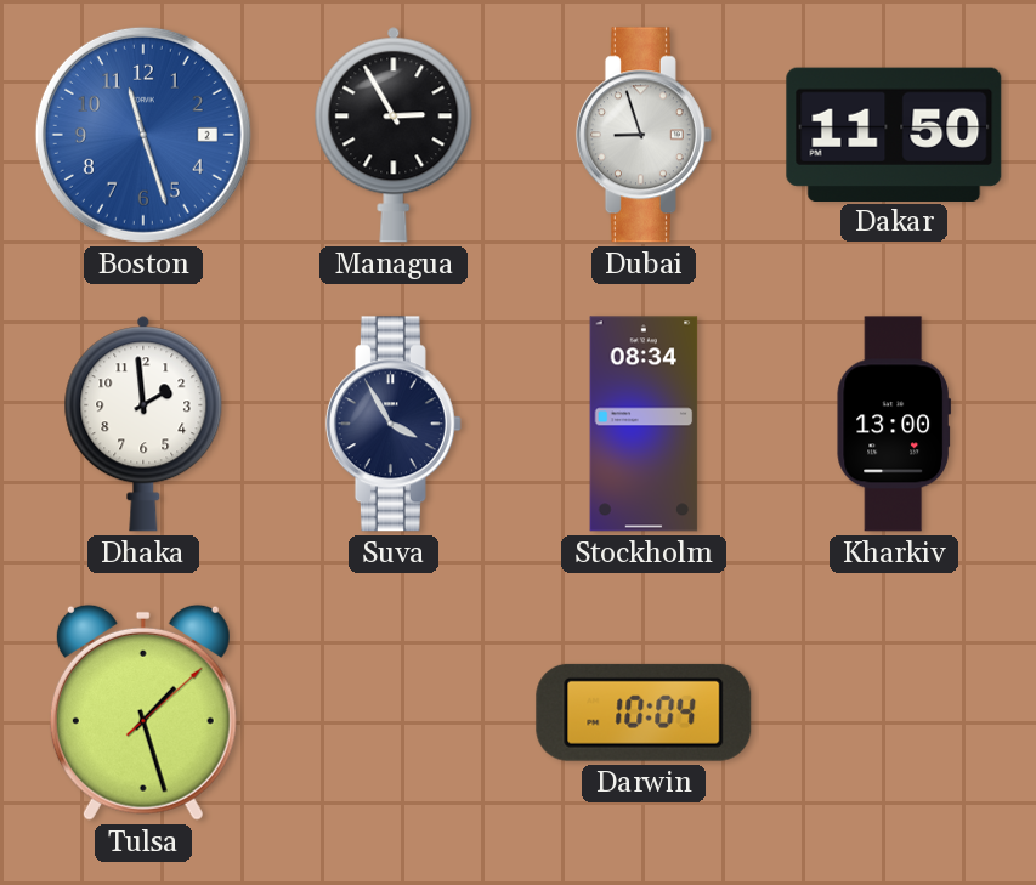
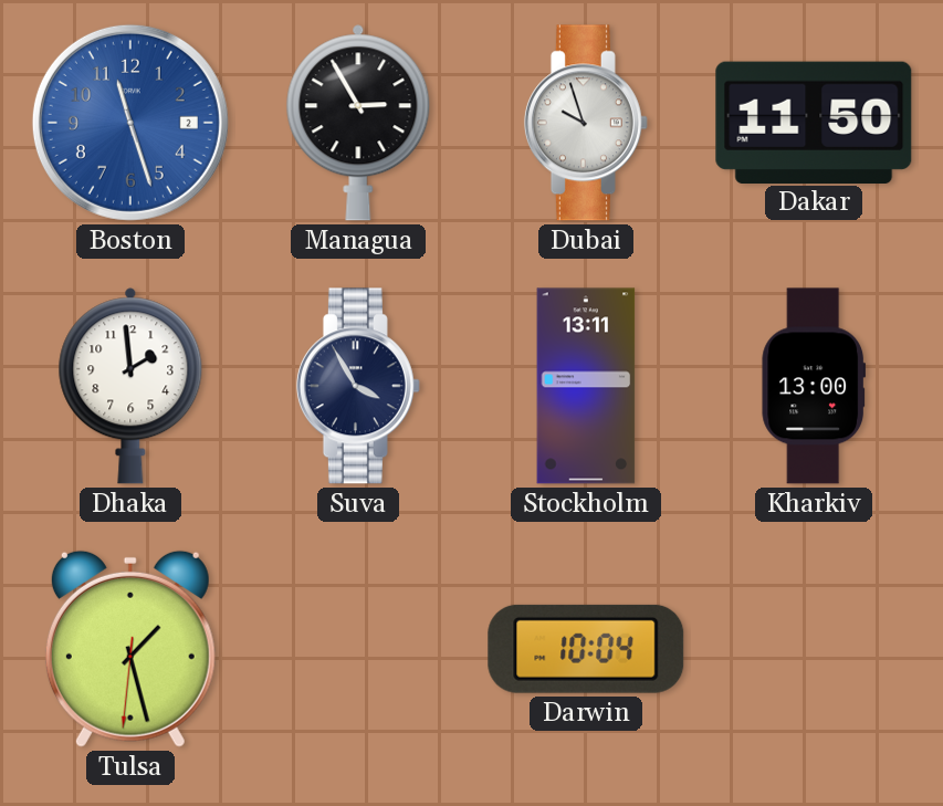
Dubai: 8:57 -> 9:57
Stockholm: 08:34 -> 13:11
Tulsa: 1:27:08 -> 1:27:31
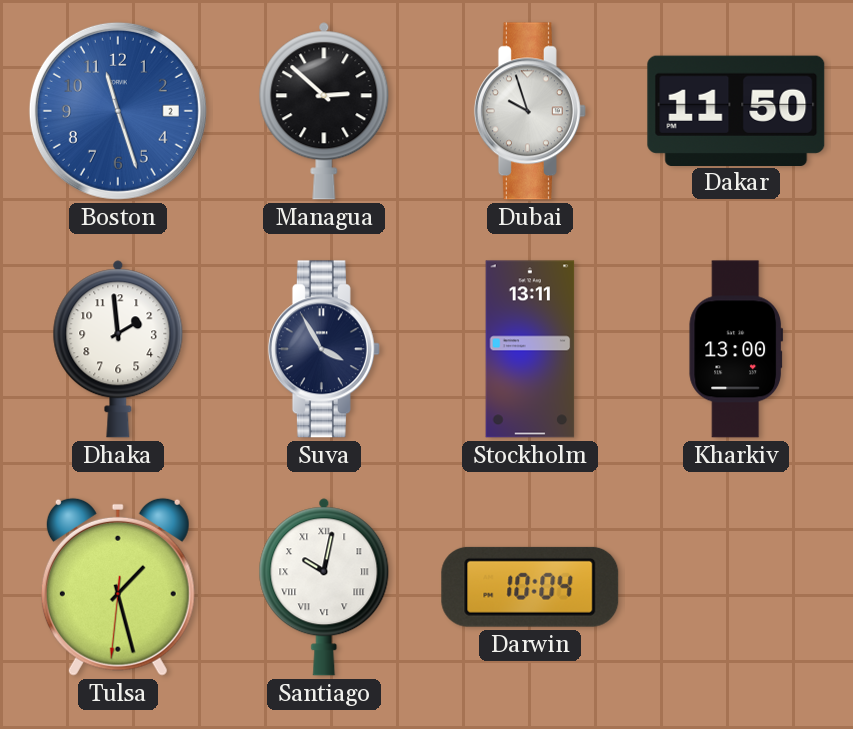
Managua: 2:55 -> 2:52
Santiago: none -> 10:02
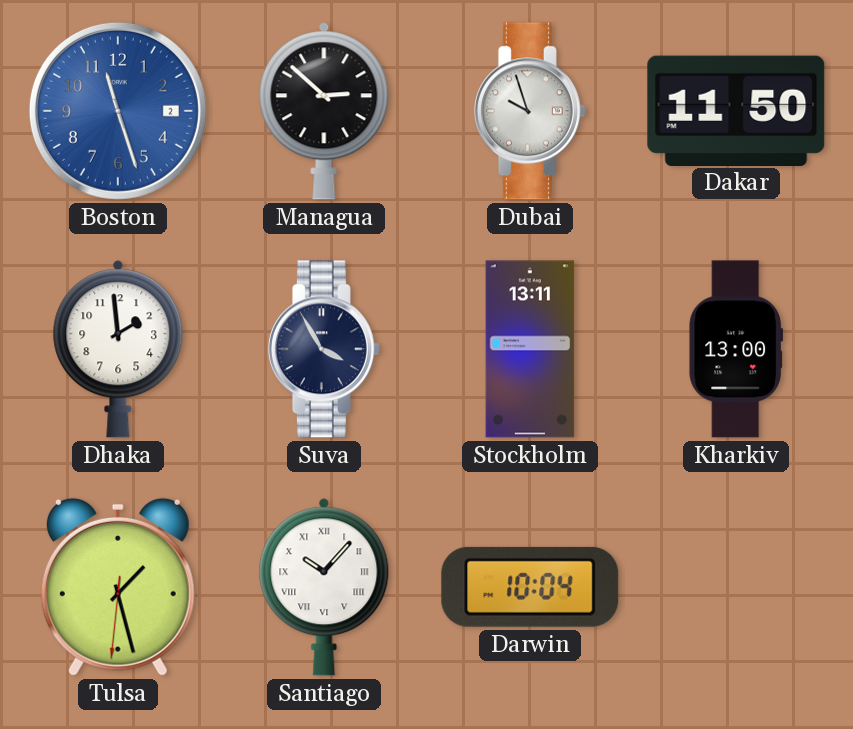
Santiago: 10:02 -> 10:07
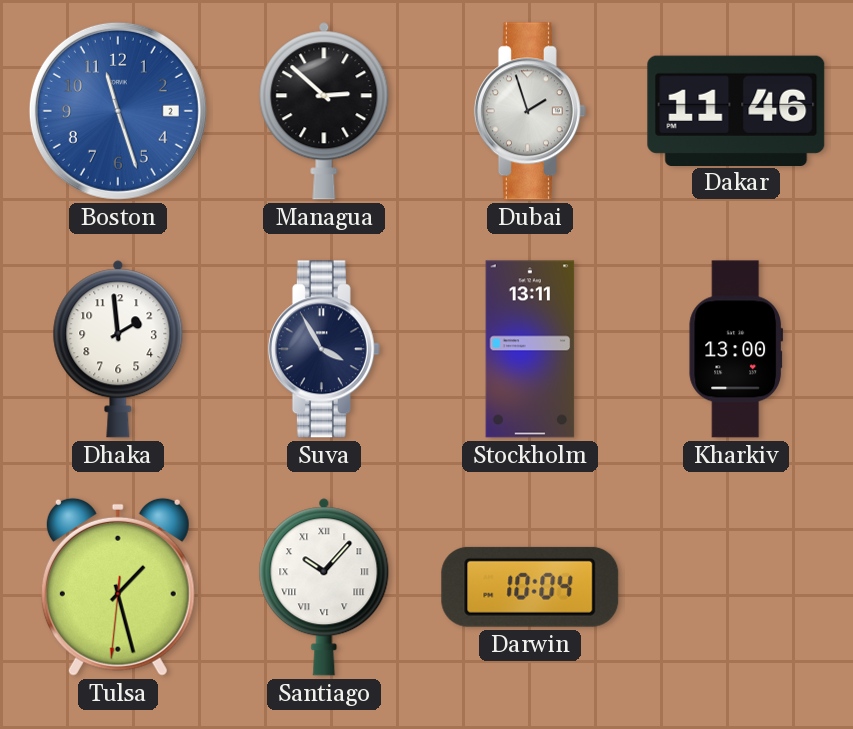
Dubai: 9:57 -> 1:57
Dakar: 11:50 -> 11:46
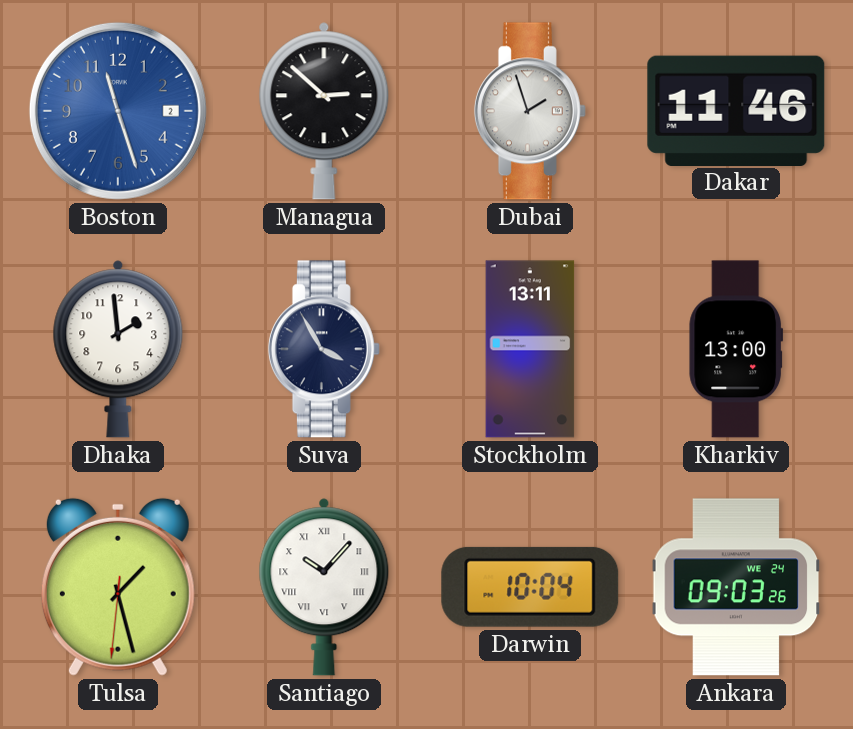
Ankara: none -> 09:03
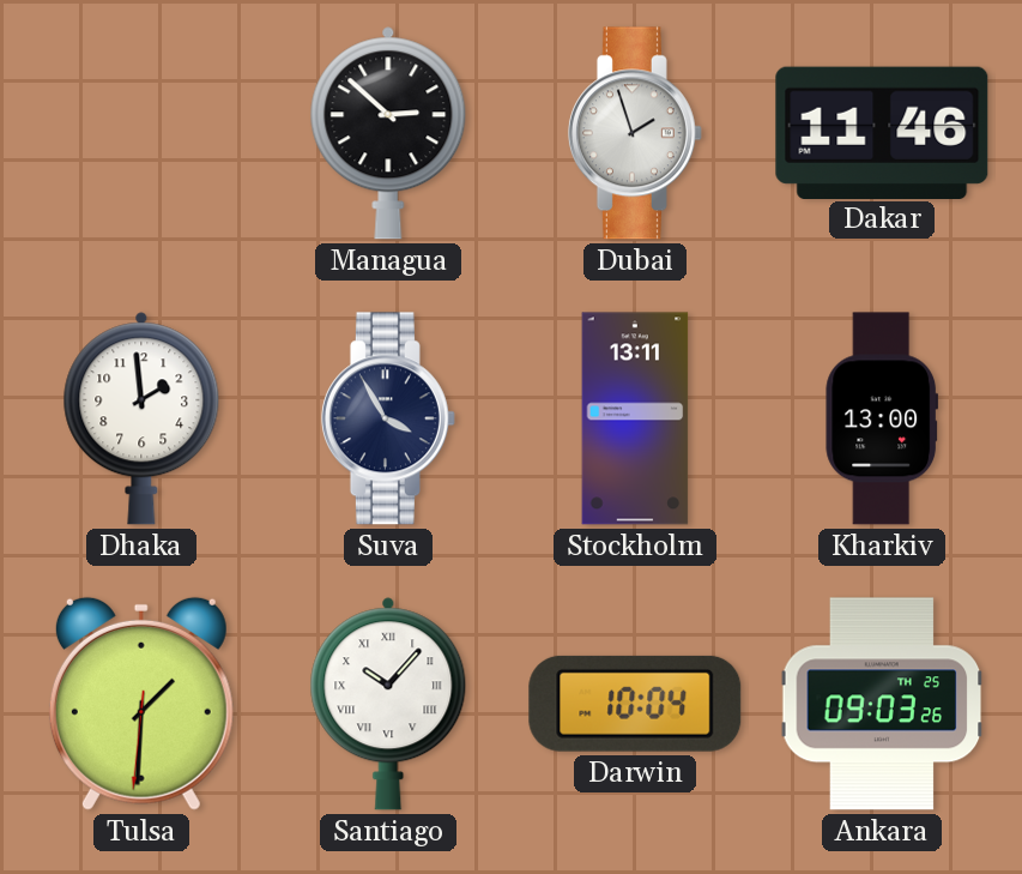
Boston: 11:27 -> none
Tulsa: 1:27 -> 1:30
Ankara date: WE 24 -> TH 25
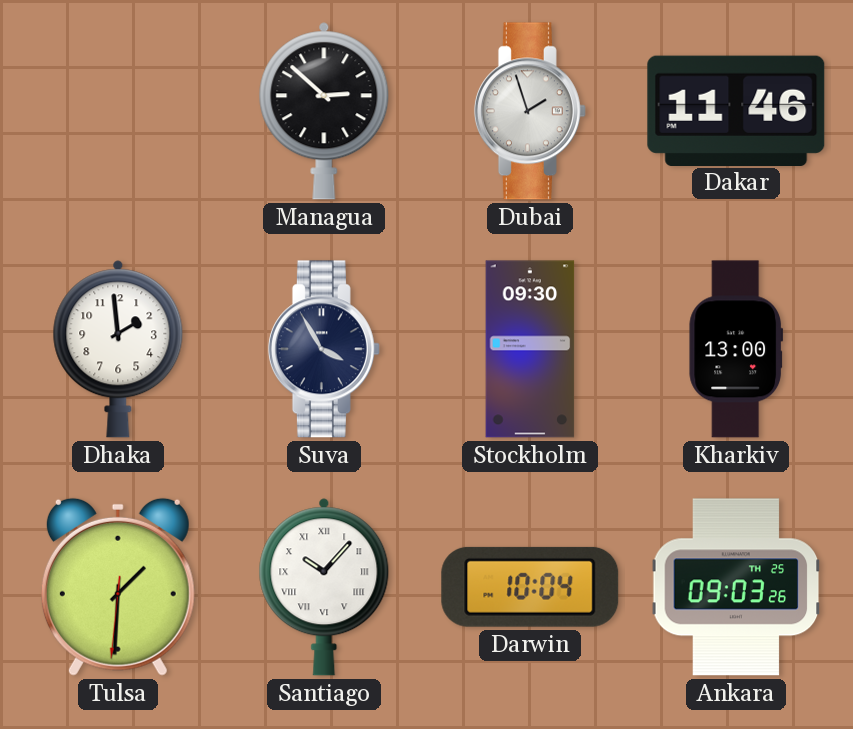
Stockholm: 13:11 -> 09:30
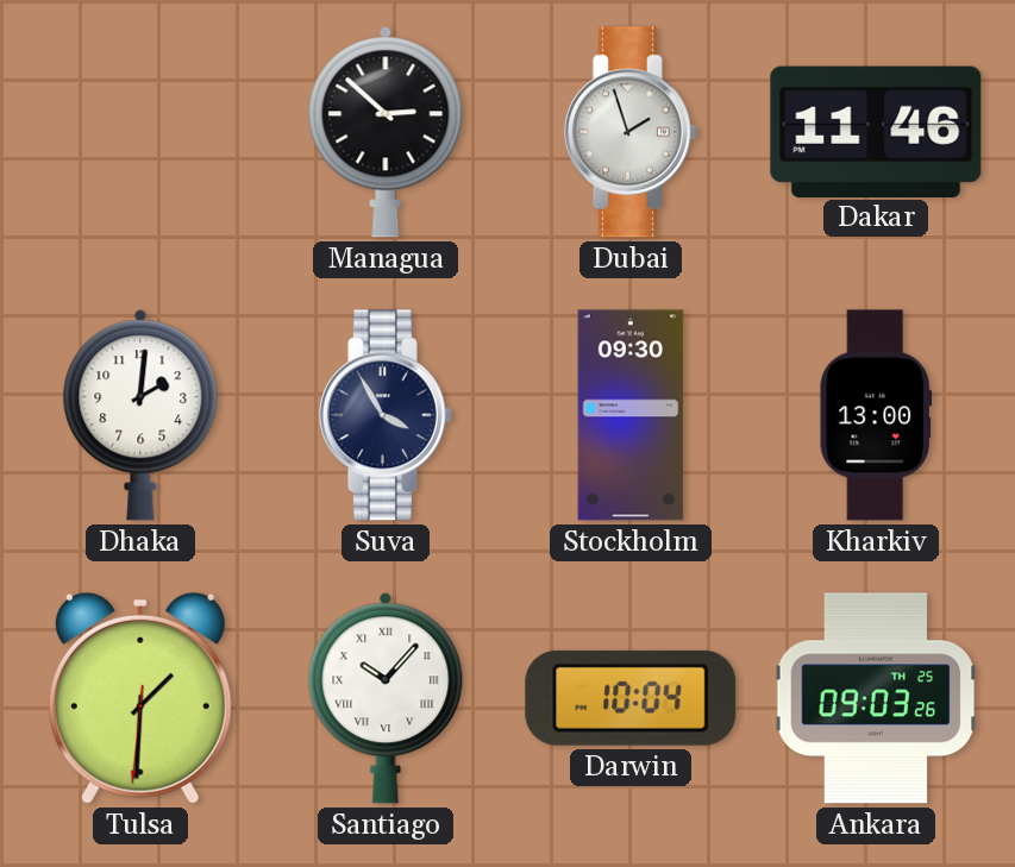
Dhaka: 1:59 -> 2:01
